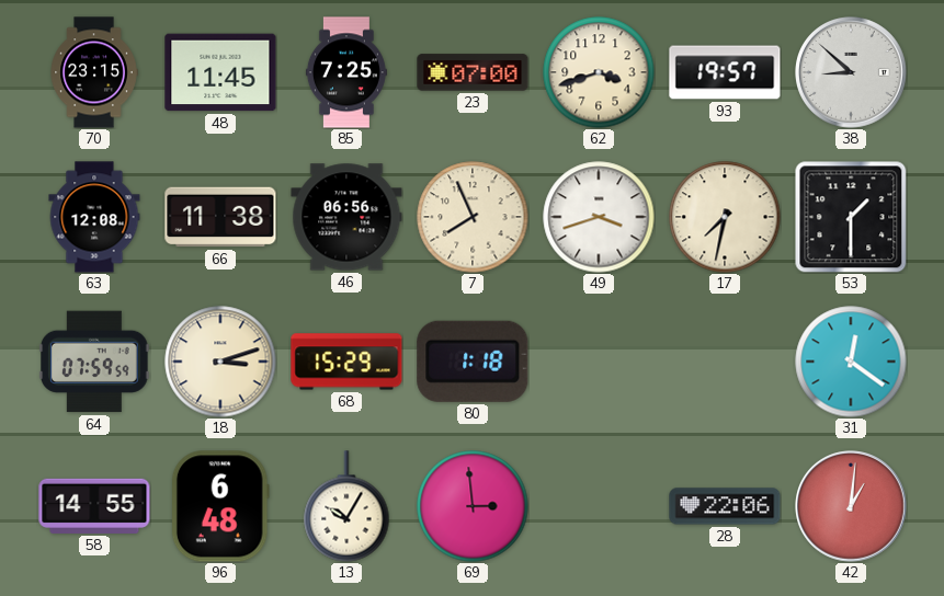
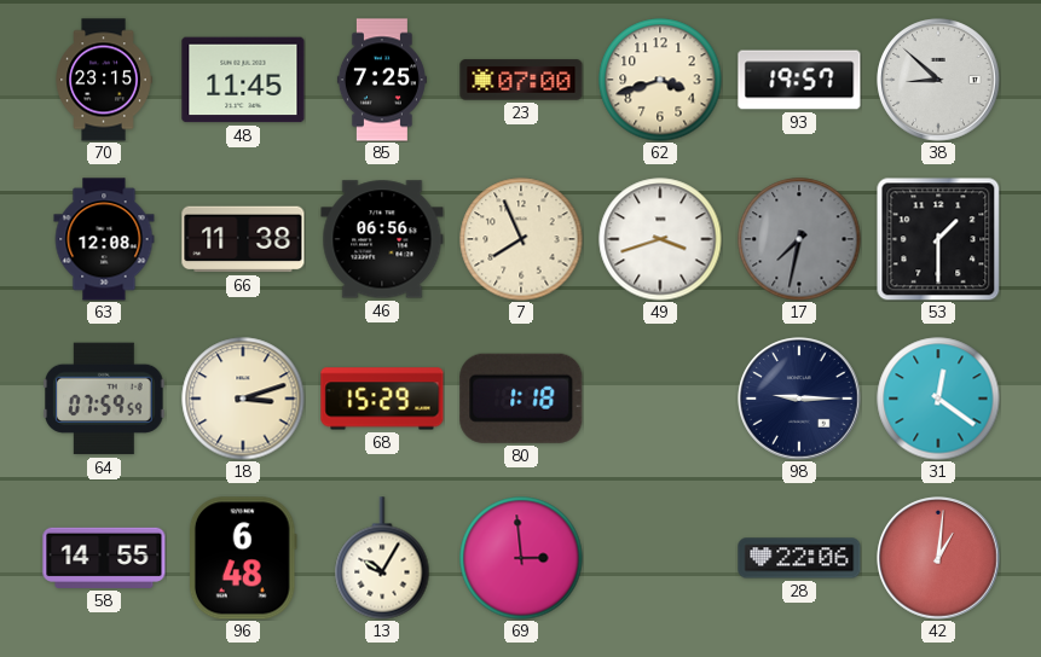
17 dial: cream -> grey
98: none -> 9:15
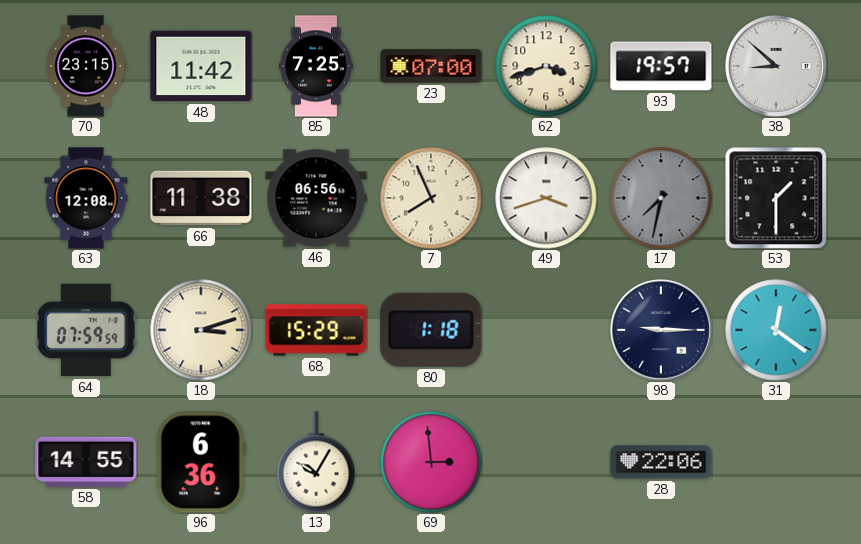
48: 11:45 -> 11:42
96: 6:48 -> 6:36
42: 1:01 -> none
